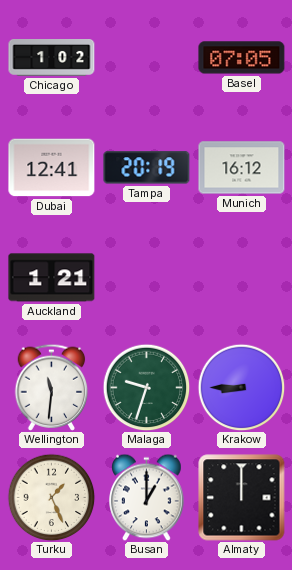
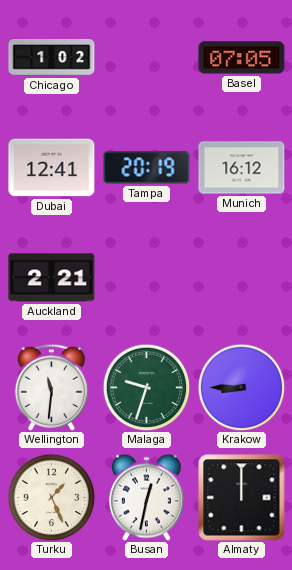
Auckland: 1:21 -> 2:21
Busan: 1:00 -> 12:32
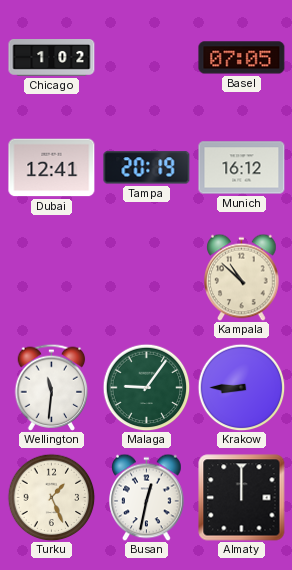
Auckland: 2:21 -> none
Kampala: none -> 10:52
Malaga: 9:33 -> 9:06
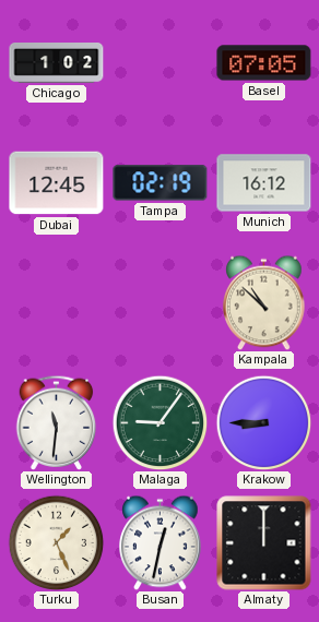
Dubai: 12:41 -> 12:45
Tampa: 20:19 -> 02:19
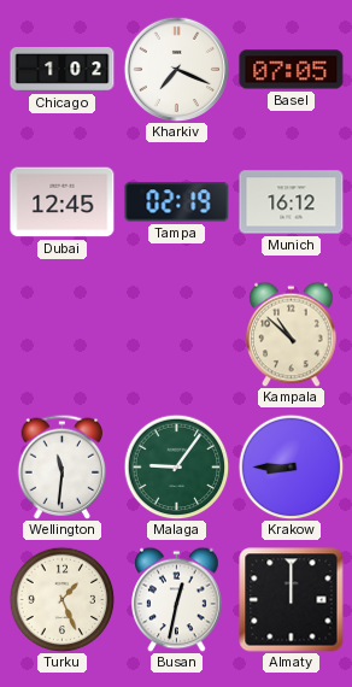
Kharkiv: none -> 7:19
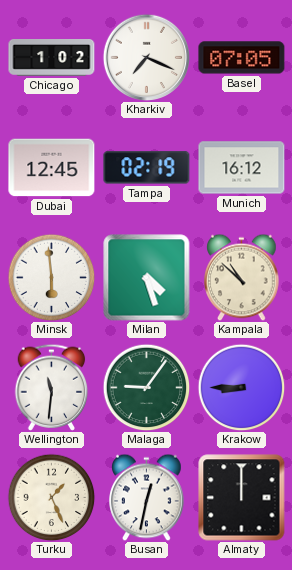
Minsk: none -> 5:59
Milan: none -> 4:27
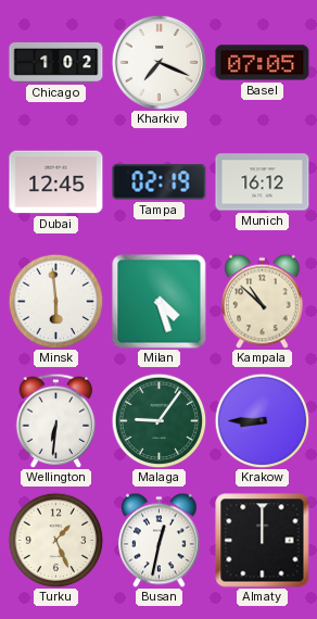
Wellington: 11:31 -> 6:31
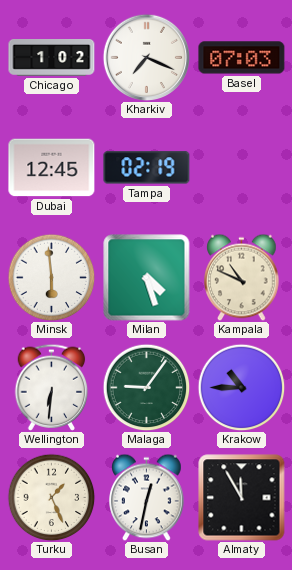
Basel: 07:05 -> 07:03
Munich: 16:12 -> none
Kampala: 10:52 -> 10:49
Krakow: 8:45 -> 10:45
Almaty: 12:00 -> 11:55
